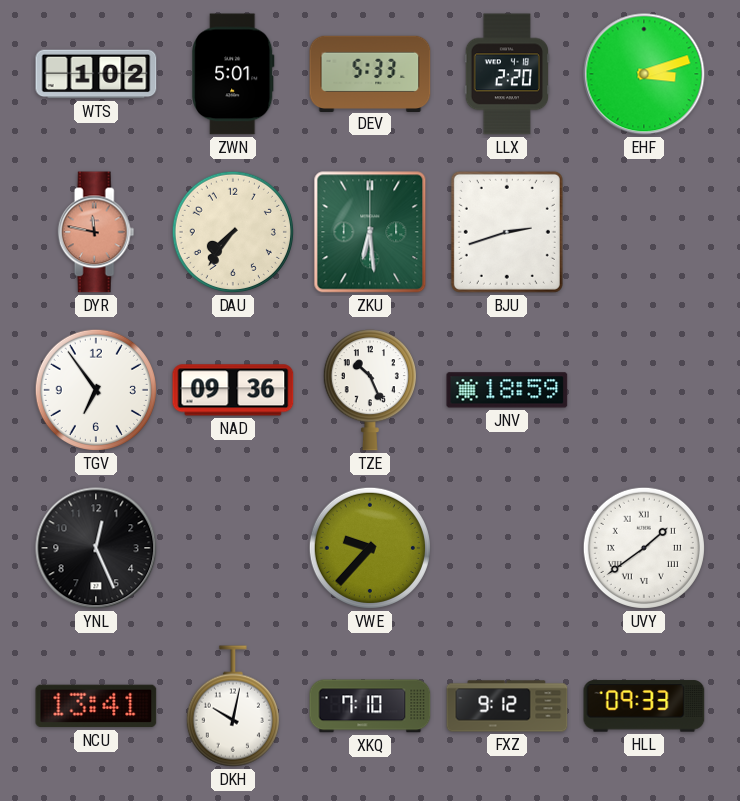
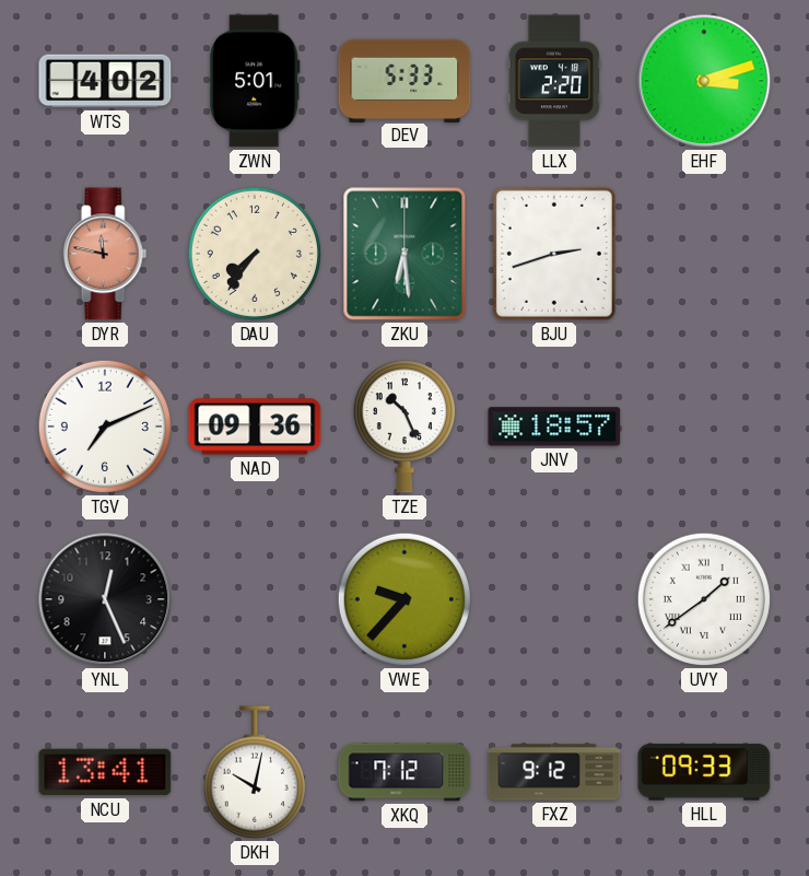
WTS: 1:02 -> 4:02
TGV: 6:54 -> 7:11
JNV: 18:59 -> 18:57
XKQ: 7:10 -> 7:12
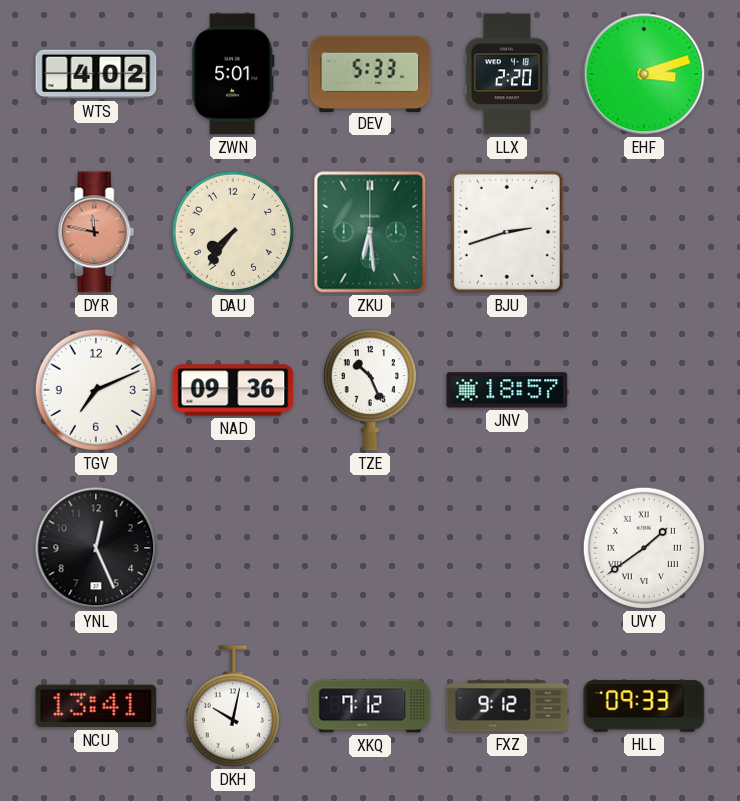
VWE: 9:37 -> none
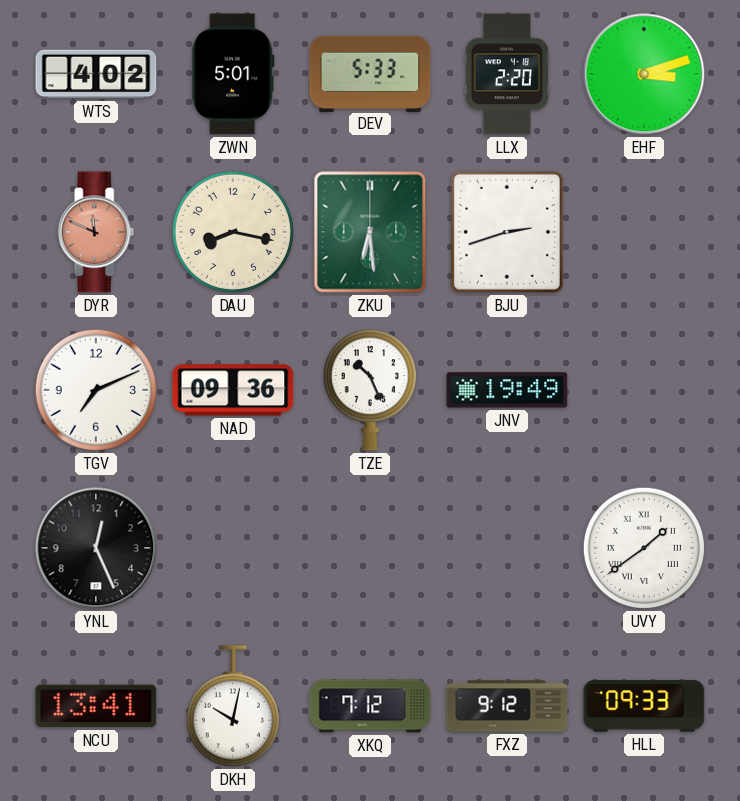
DYR: 11:47 -> 11:49
DAU: 7:36 -> 8:17
JNV: 18:57 -> 19:49
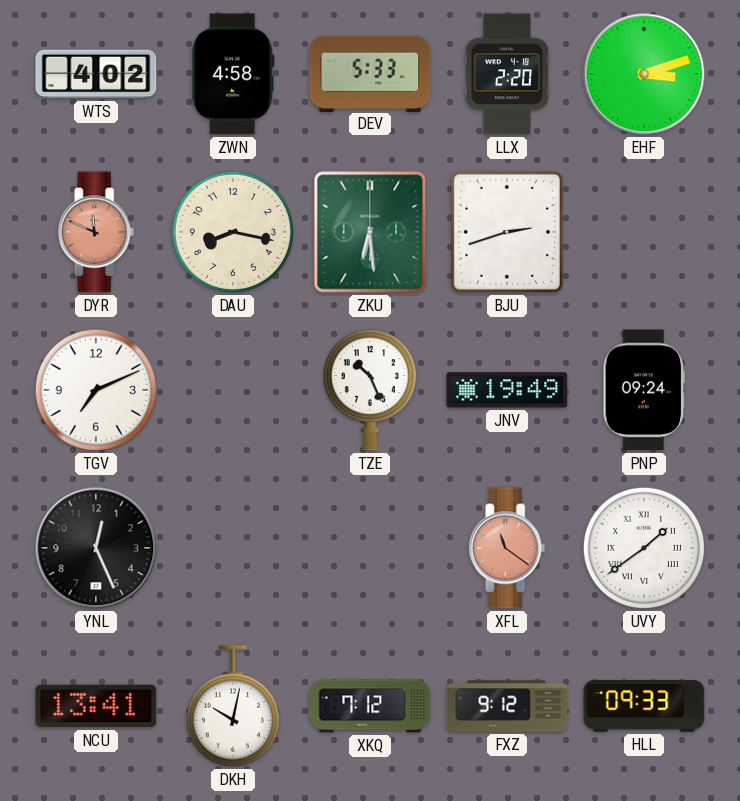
ZWN: 5:01 -> 4:58
NAD: 09:36 -> none
PNP: none -> 09:24
XFL: none -> 11:21
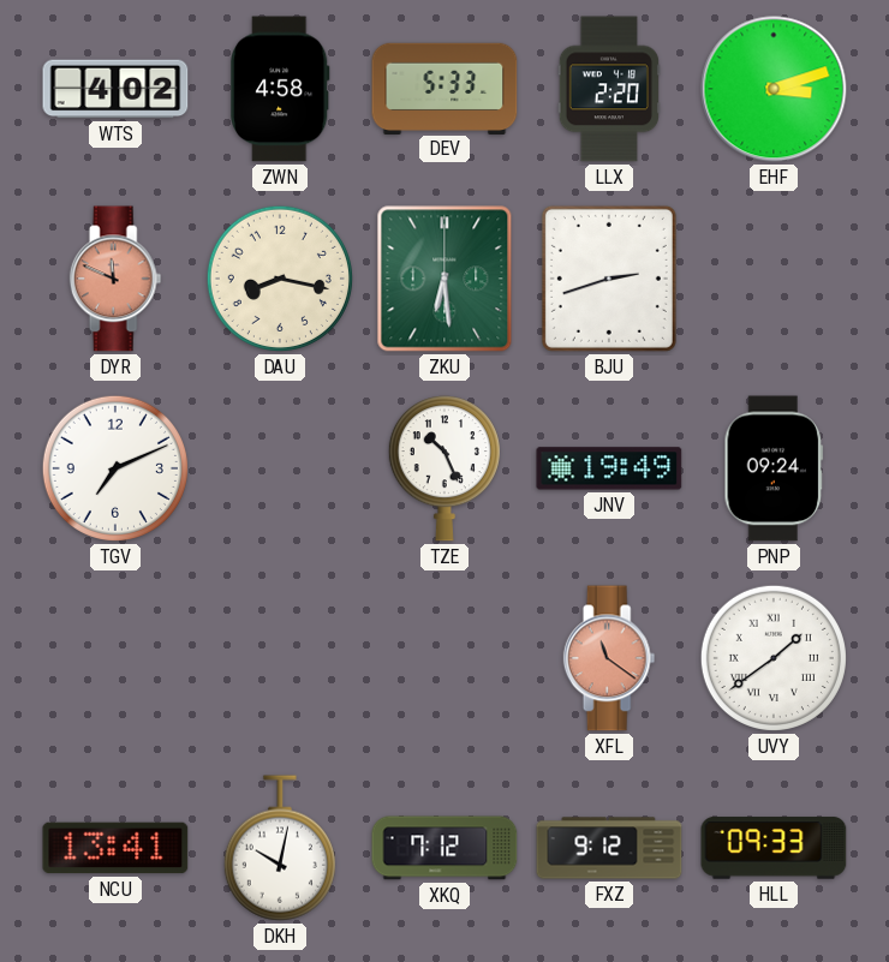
YNL: 12:26 -> none
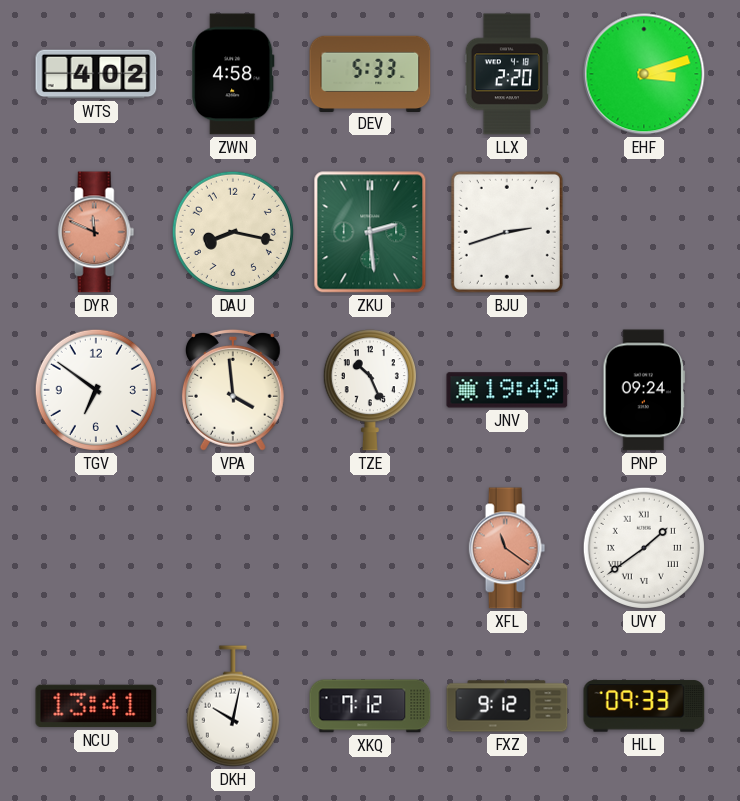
ZKU: 6:29 -> 2:29
TGV: 7:11 -> 6:51
VPA: none -> 3:59
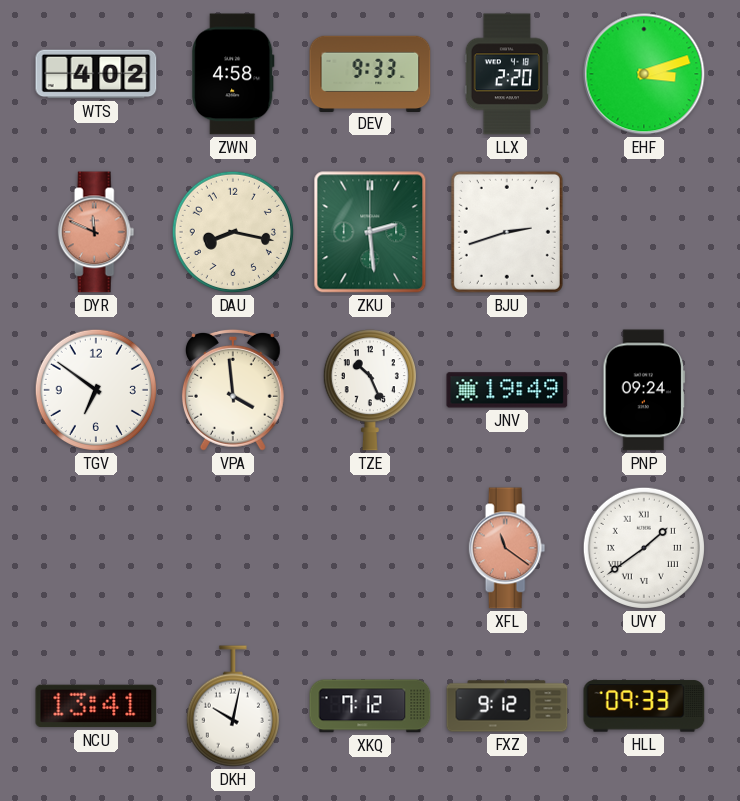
DEV: 5:33 -> 9:33
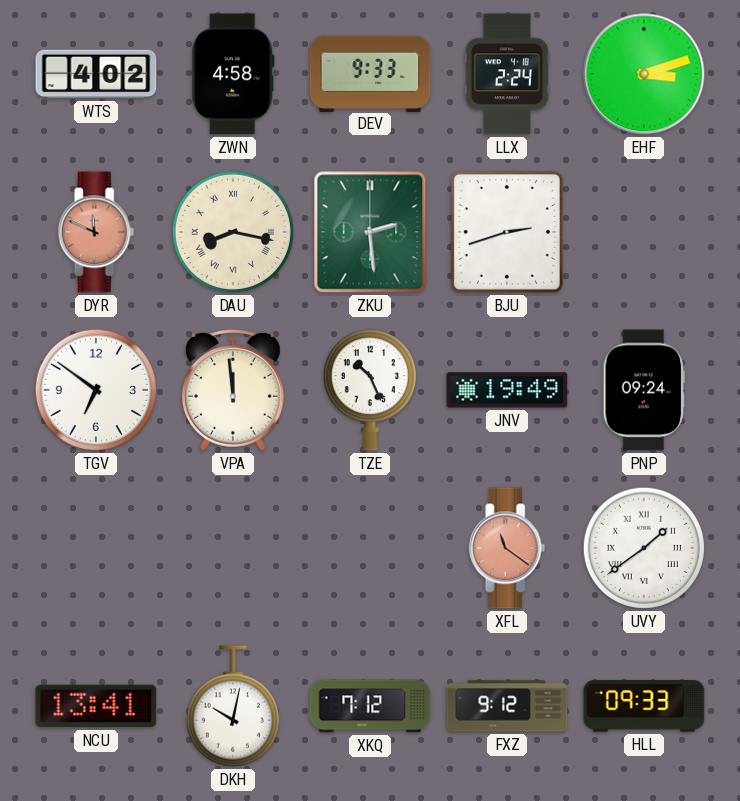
LLX: 2:20 -> 2:24
DAU numerals: Arabic -> Roman
VPA: 3:59 -> 11:59
